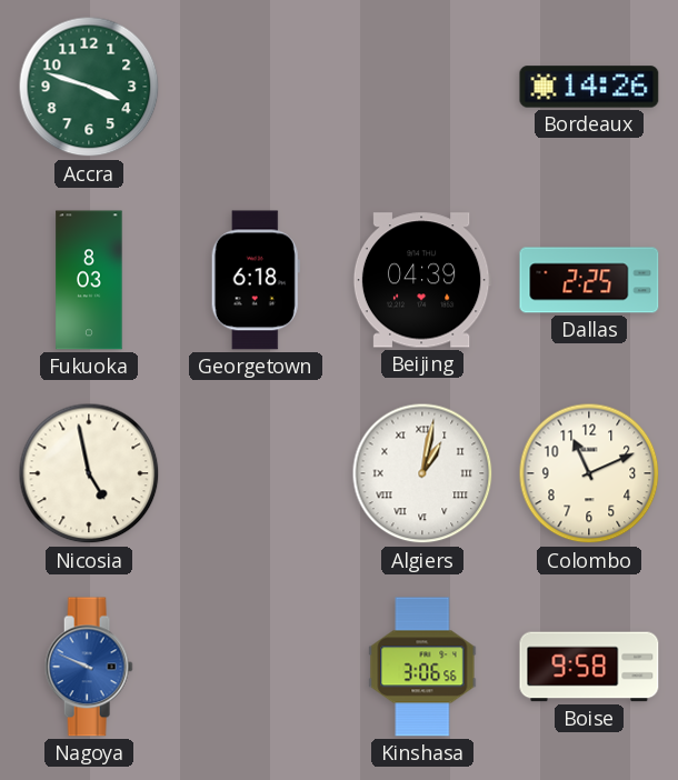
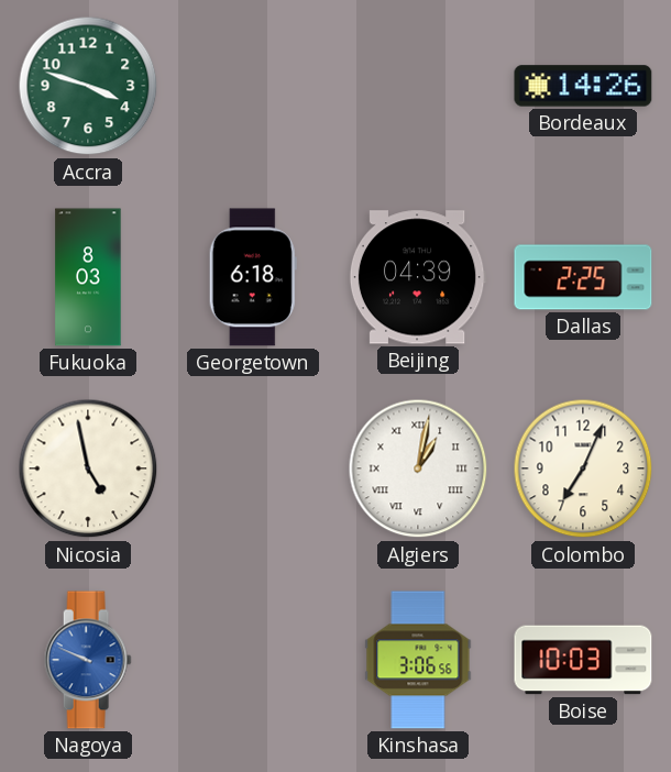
Colombo: 11:11 -> 7:04
Boise: 9:58 -> 10:03
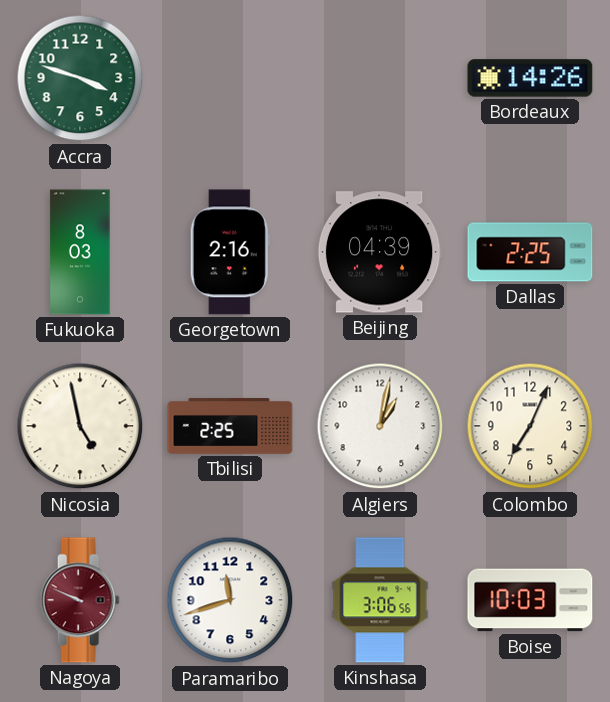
Georgetown: 6:18 -> 2:16
Tbilisi: none -> 2:25
Algiers numerals: Roman -> Arabic
Nagoya dial: blue -> burgundy
Paramaribo: none -> 11:42
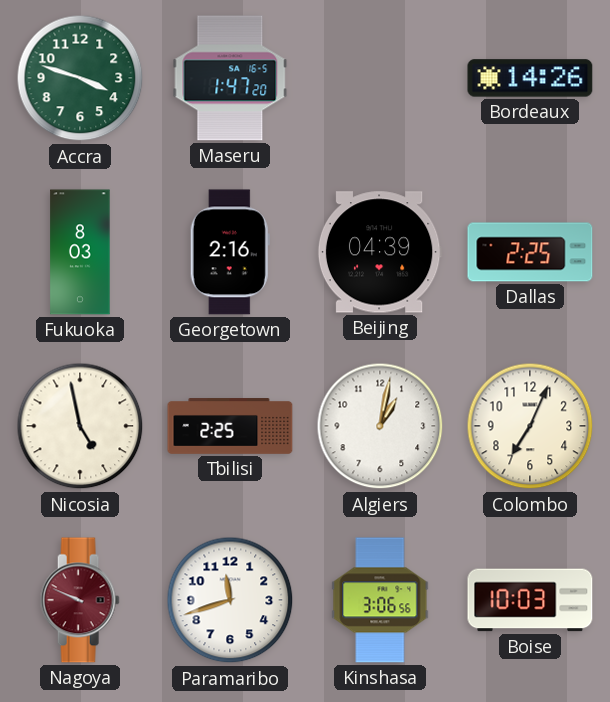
Maseru: none -> 1:47
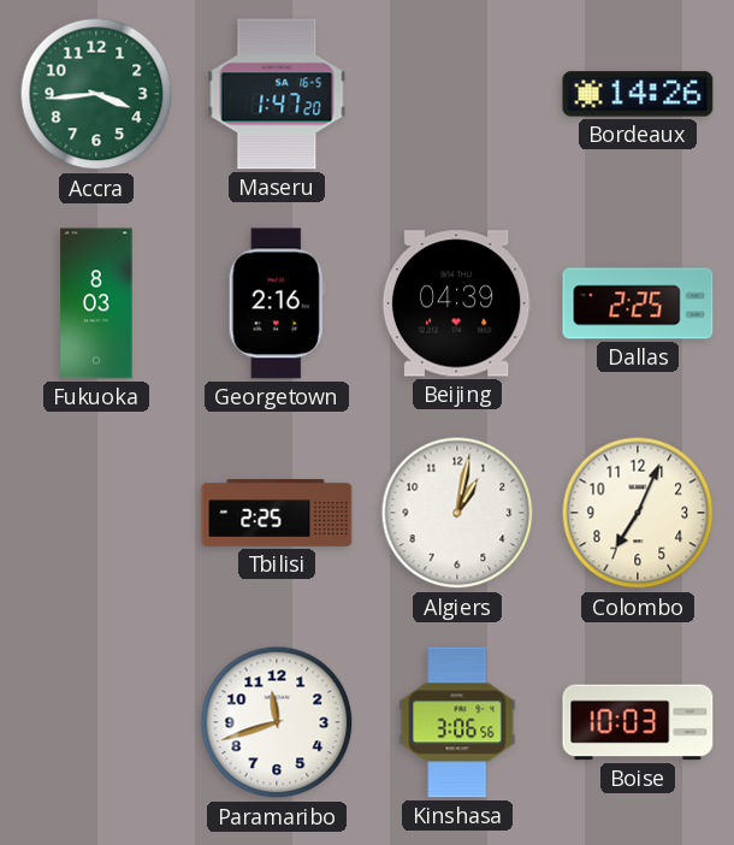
Accra: 3:48 -> 3:44
Nicosia: 4:58 -> none
Nagoya: 9:49 -> none
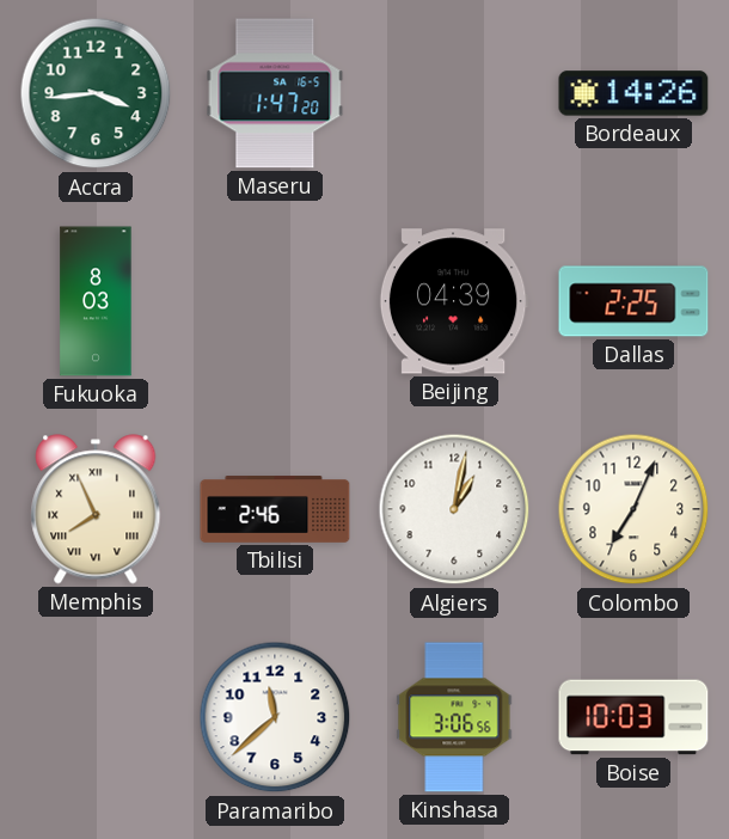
Georgetown: 2:16 -> none
Memphis: none -> 7:56
Tbilisi: 2:25 -> 2:46
Paramaribo: 11:42 -> 11:38
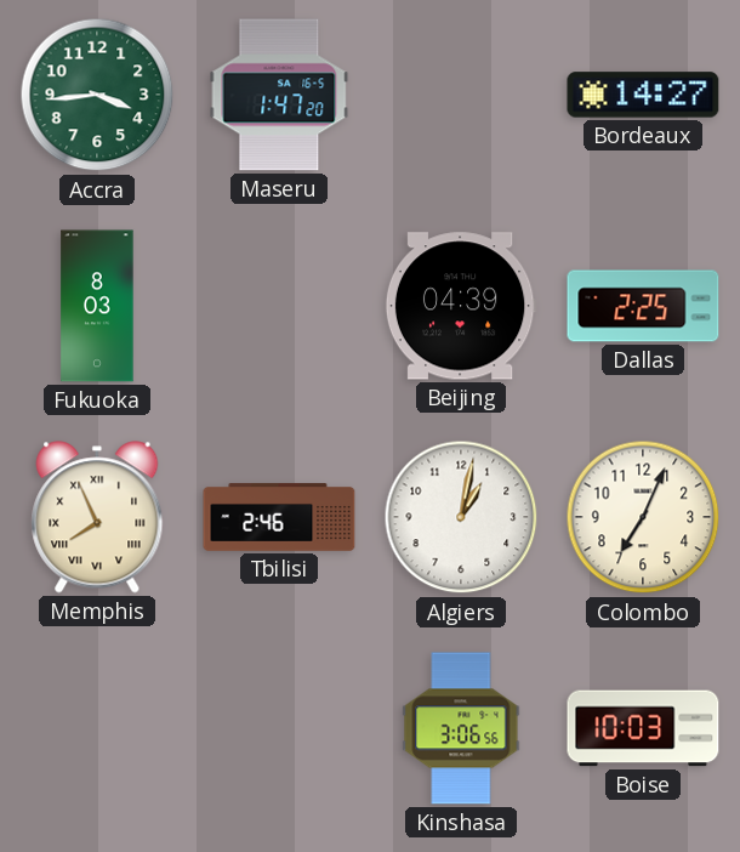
Bordeaux: 14:26 -> 14:27
Paramaribo: 11:38 -> none
